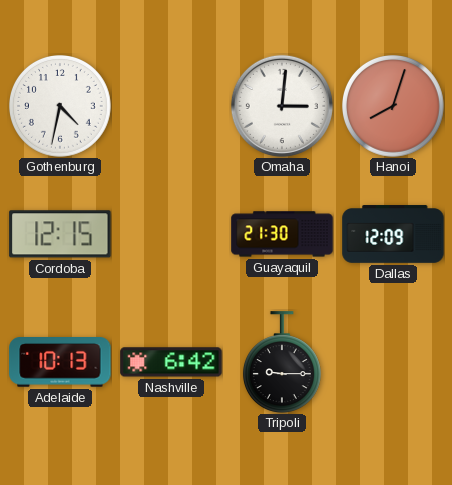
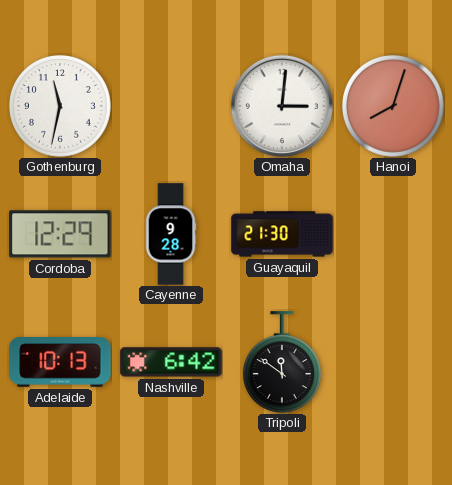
Gothenburg: 4:32 -> 11:32
Cordoba: 12:15 -> 12:29
Cayenne: none -> 9:28
Dallas: 12:09 -> none
Tripoli: 9:15 -> 11:51
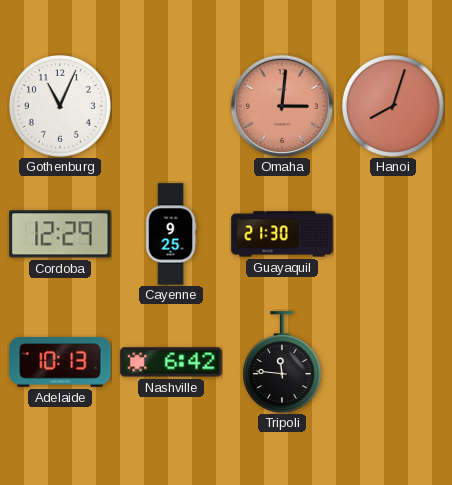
Gothenburg: 11:32 -> 11:04
Omaha dial: white -> salmon
Cayenne: 9:28 -> 9:25
Tripoli: 11:51 -> 11:46
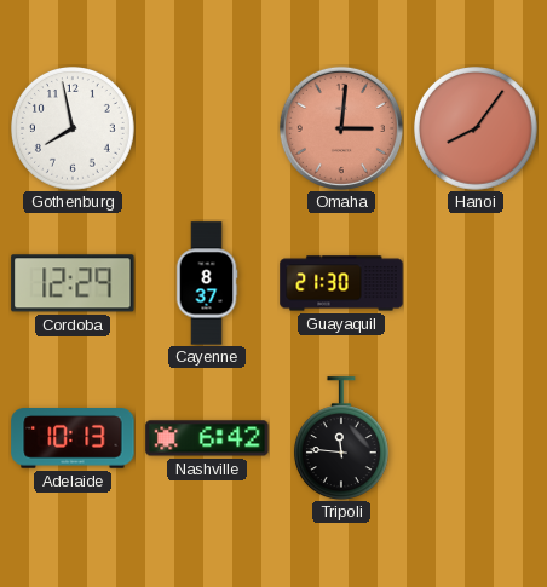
Gothenburg: 11:04 -> 7:58
Hanoi: 8:03 -> 8:06
Cayenne: 9:25 -> 8:37
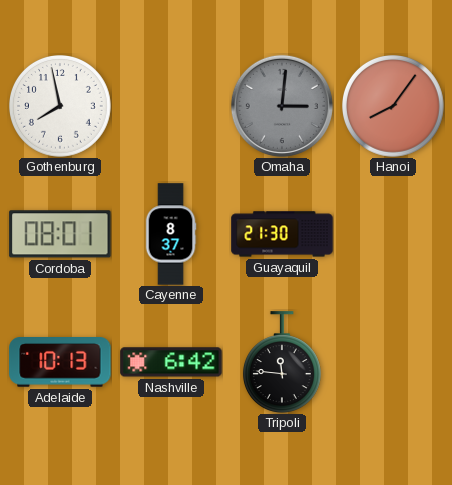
Omaha dial: salmon -> grey
Cordoba: 12:29 -> 08:01
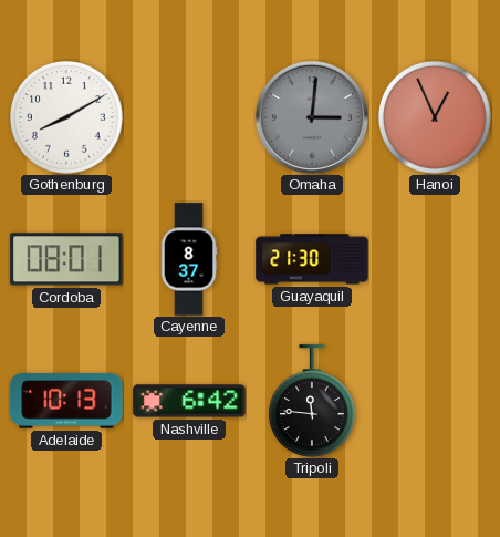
Gothenburg: 7:58 -> 8:10
Hanoi: 8:06 -> 12:56
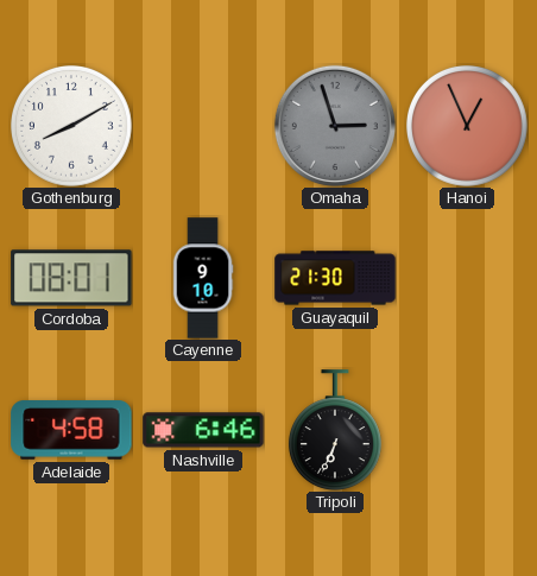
Omaha: 3:01 -> 2:57
Cayenne: 8:37 -> 9:10
Adelaide: 10:13 -> 4:58
Nashville: 6:42 -> 6:46
Tripoli: 11:46 -> 6:34
